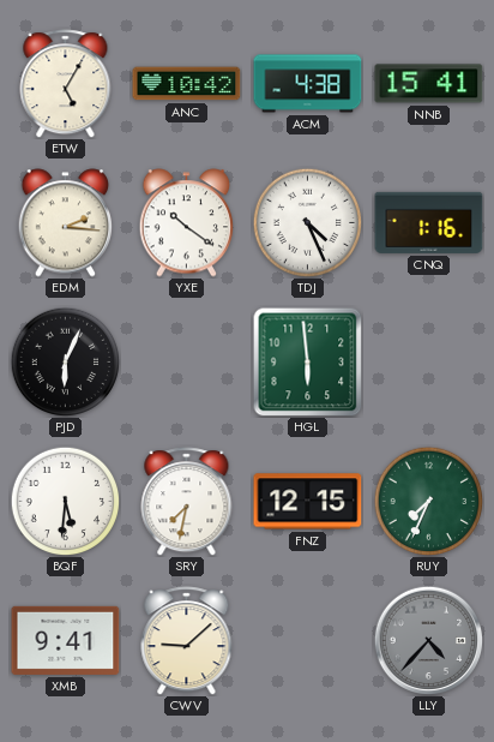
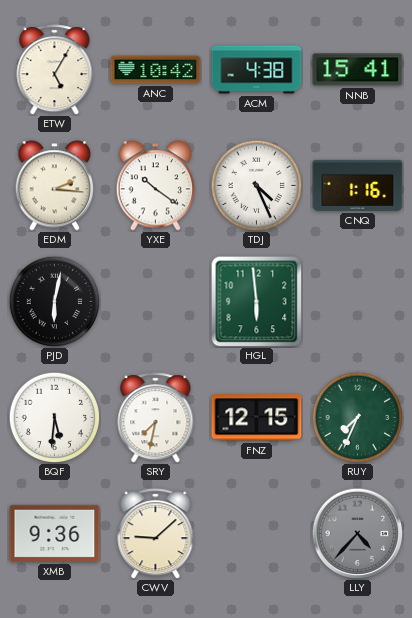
PJD: 6:04 -> 6:02
XMB: 9:41 -> 9:36
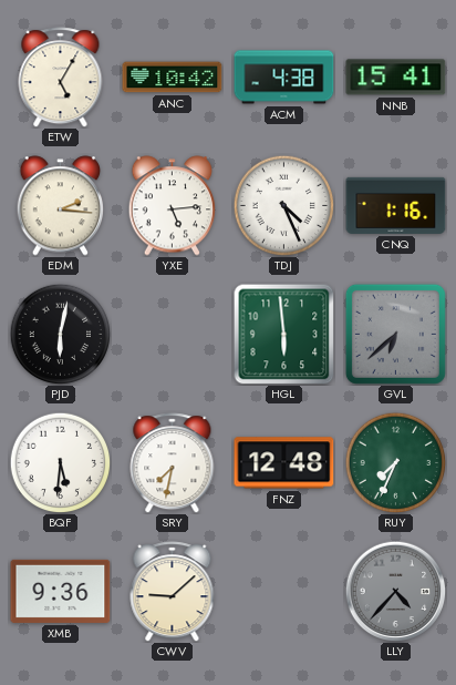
YXE: 10:21 -> 5:14
GVL: none -> 6:38
FNZ: 12:15 -> 12:48
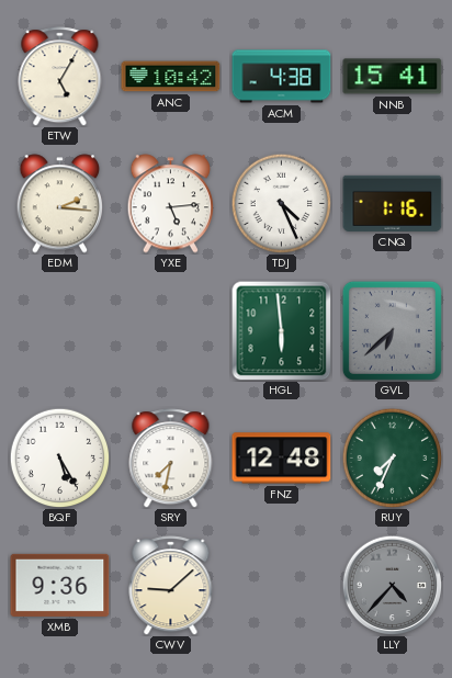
PJD: 6:02 -> none
BQF: 5:31 -> 5:25
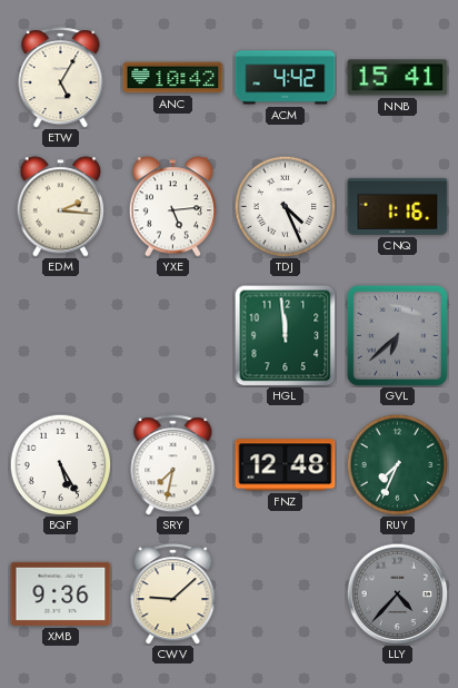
ACM: 4:38 -> 4:42
HGL: 5:59 -> 11:59
